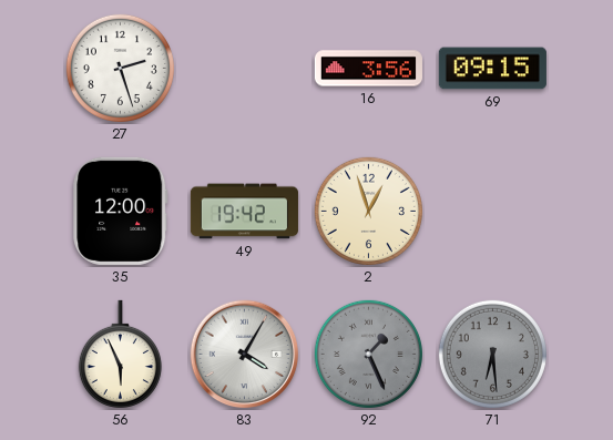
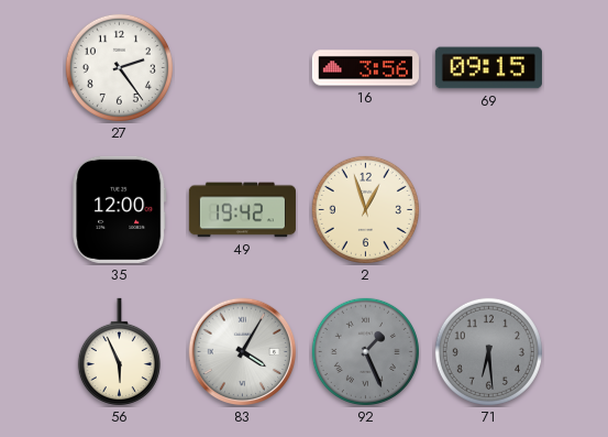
27: 2:27 -> 2:24
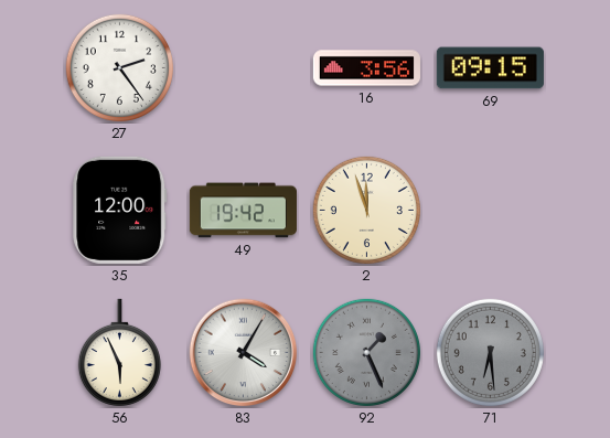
2: 12:57 -> 11:57
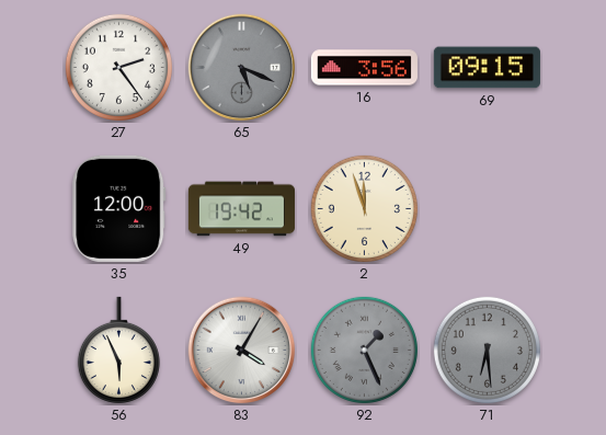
65: none -> 5:19
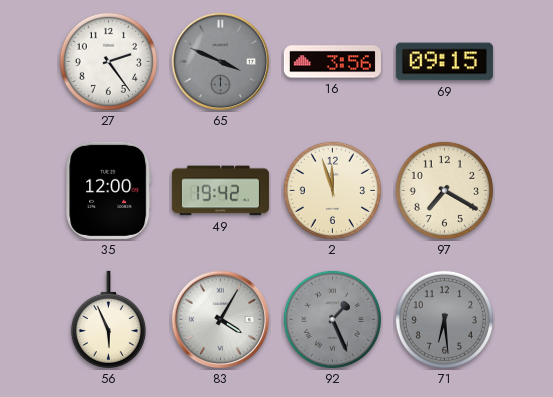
65: 5:19 -> 3:49
97: none -> 7:20
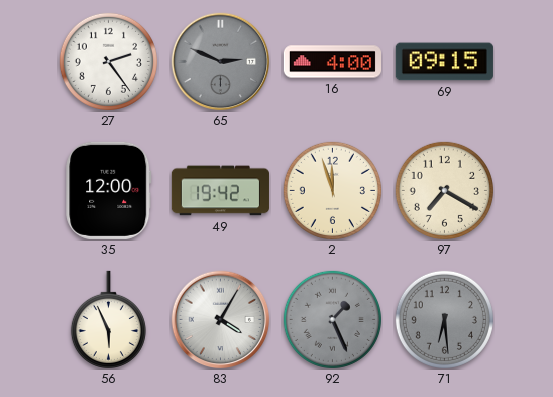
65: 3:49 -> 2:49
16: 3:56 -> 4:00
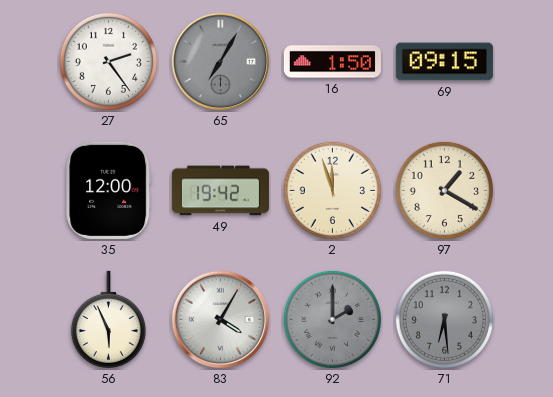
65: 2:49 -> 7:05
16: 4:00 -> 1:50
97: 7:20 -> 1:20
92: 1:26 -> 2:00
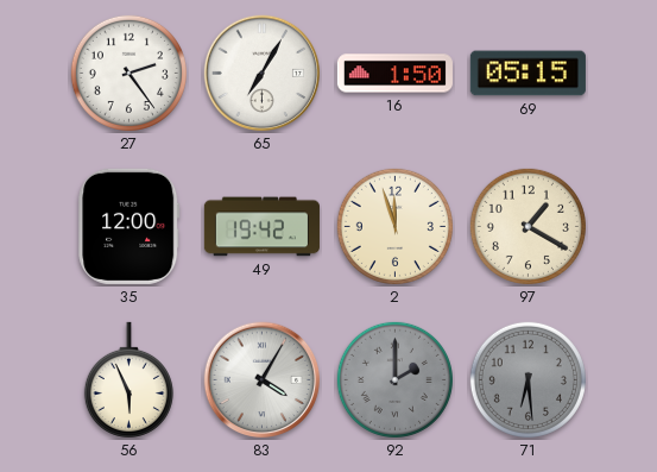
65 dial: grey -> white
69: 09:15 -> 05:15
